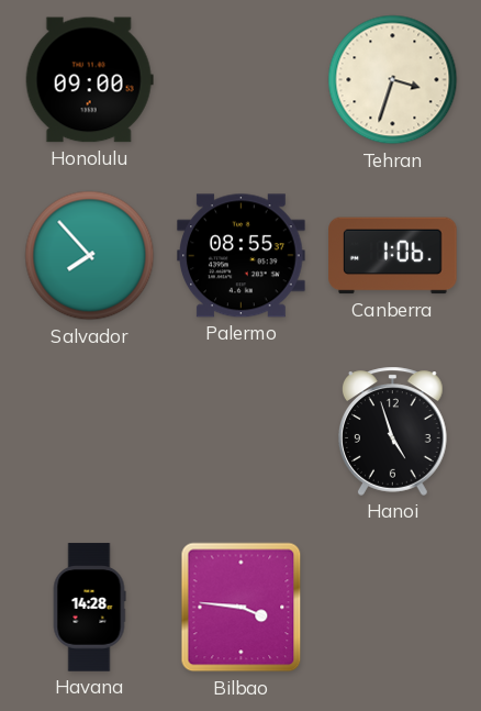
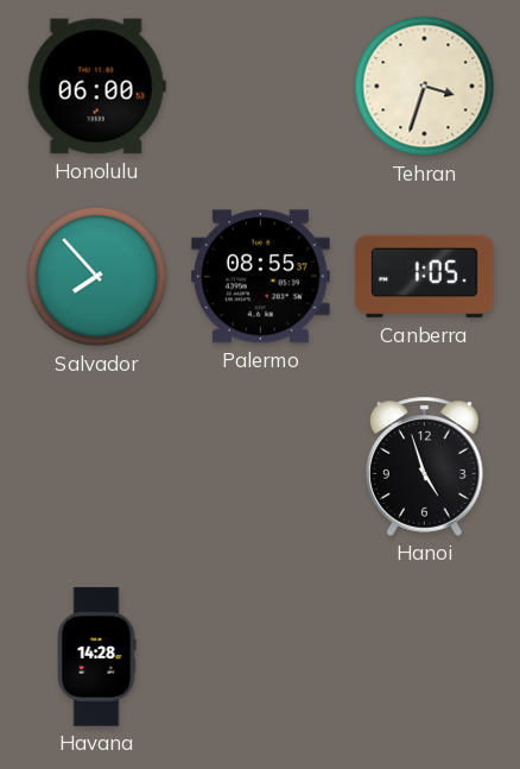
Honolulu: 09:00 -> 06:00
Canberra: 1:06 -> 1:05
Bilbao: 3:46 -> none
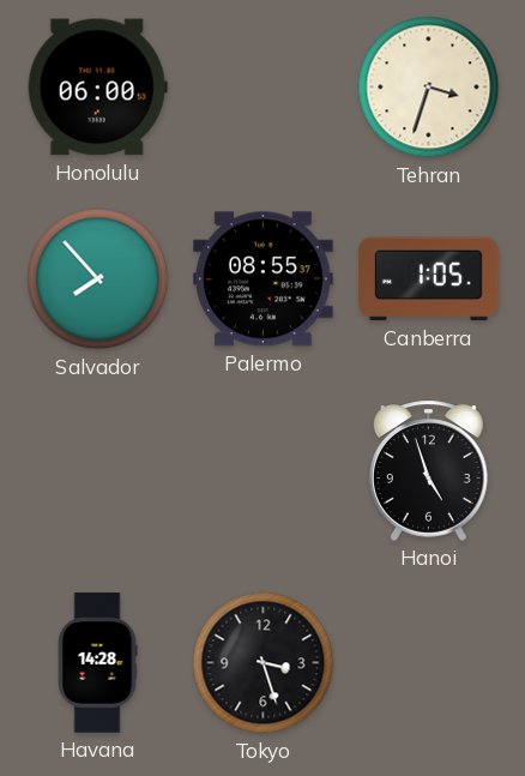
Tokyo: none -> 3:27
